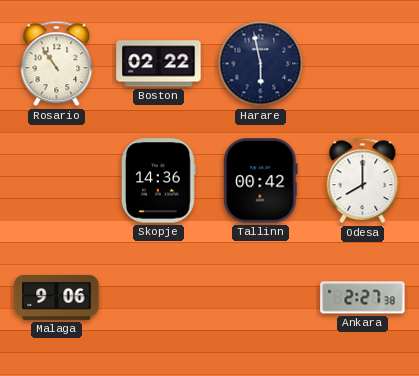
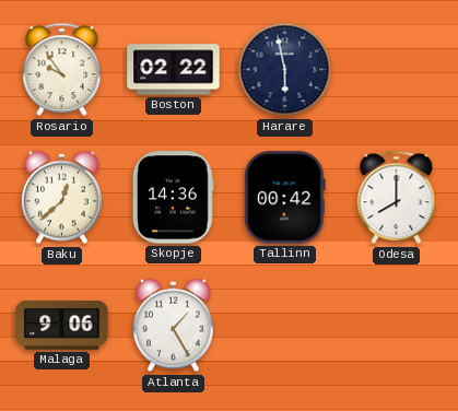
Rosario: 10:54 -> 9:54
Baku: none -> 12:38
Atlanta: none -> 1:25
Ankara: 2:27 -> none
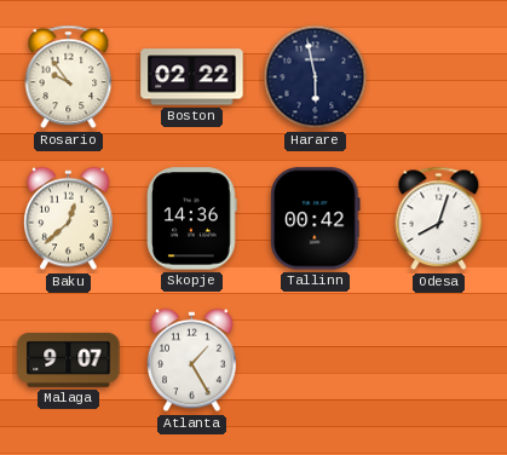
Odesa: 8:00 -> 8:03
Malaga: 9:06 -> 9:07
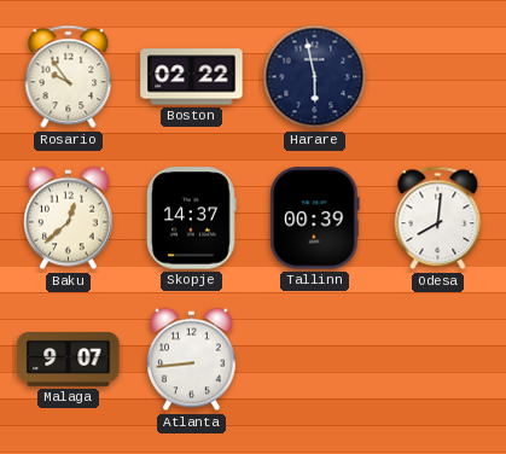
Skopje: 14:36 -> 14:37
Tallinn: 00:42 -> 00:39
Odesa: 8:03 -> 8:01
Atlanta: 1:25 -> 8:44
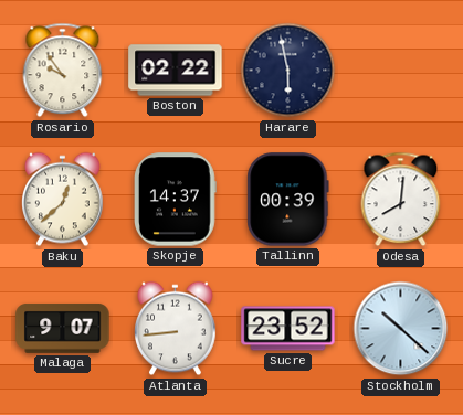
Sucre: none -> 23:52
Stockholm: none -> 10:22
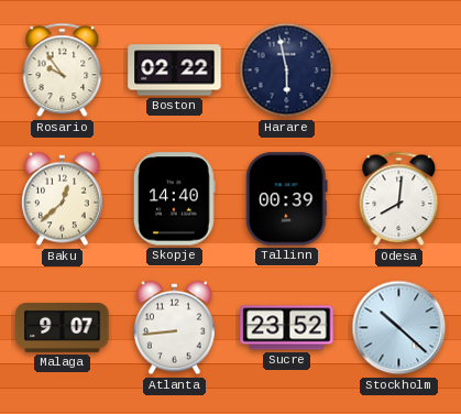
Skopje: 14:37 -> 14:40
